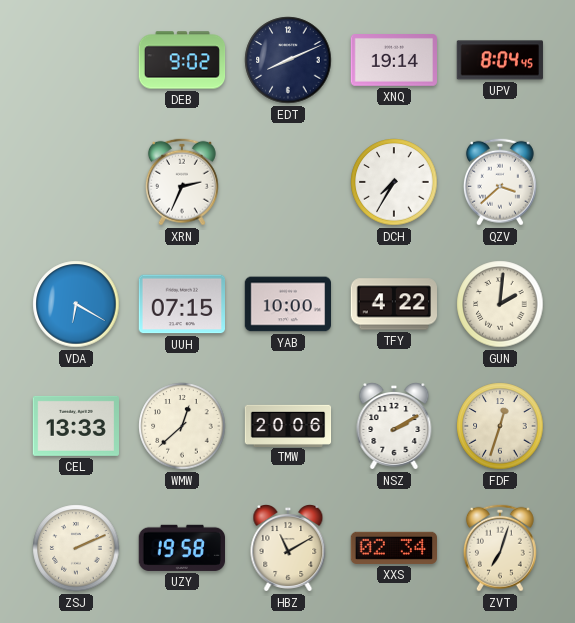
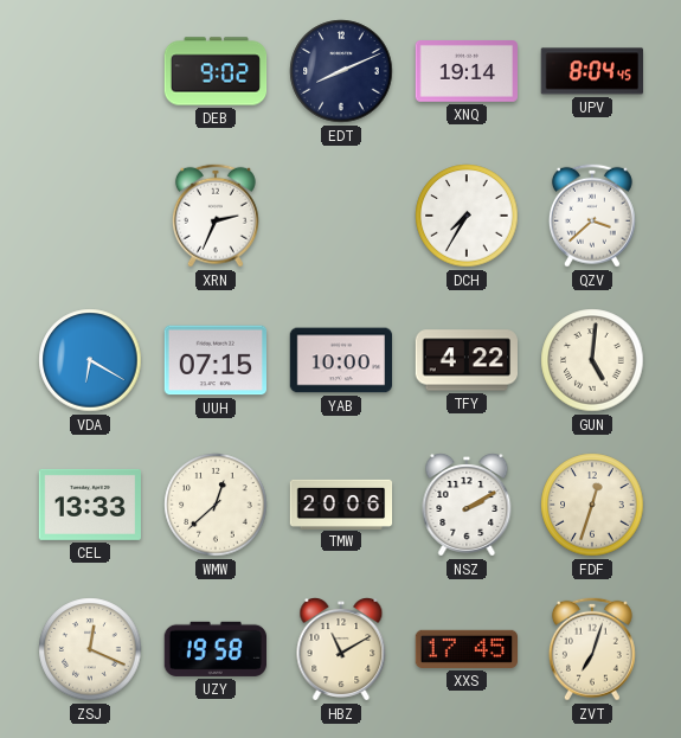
GUN: 2:01 -> 5:01
ZSJ: 2:11 -> 12:19
XXS: 02:34 -> 17:45
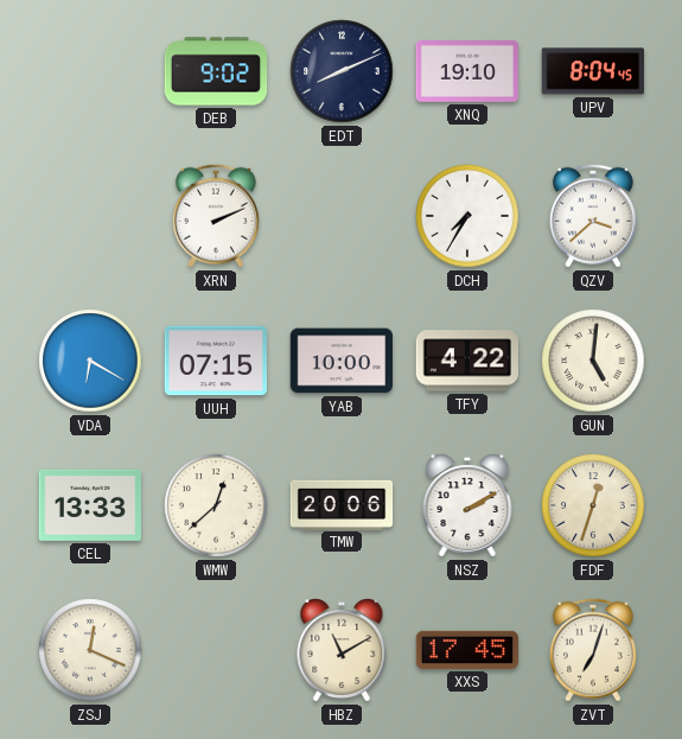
XNQ: 19:14 -> 19:10
XRN: 2:34 -> 2:11
UZY: 19:58 -> none
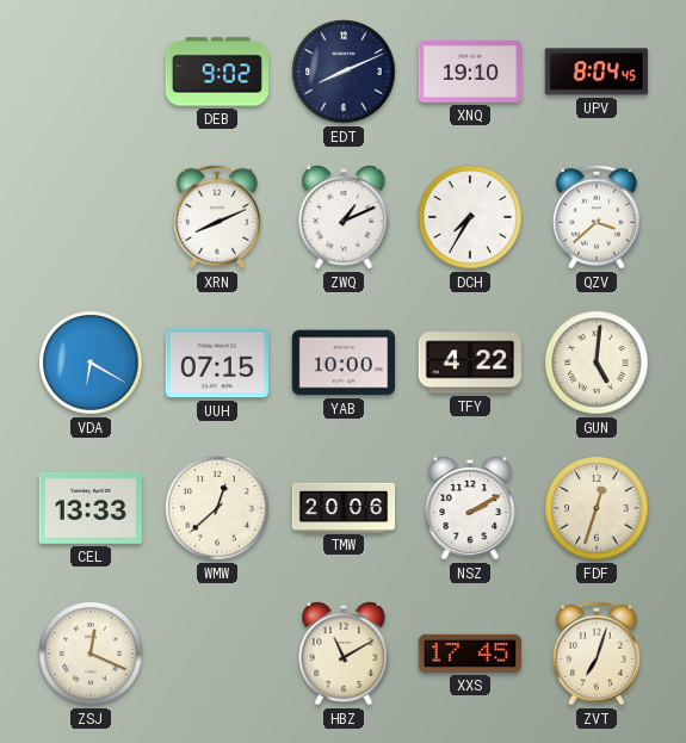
XRN: 2:11 -> 8:11
ZWQ: none -> 1:11
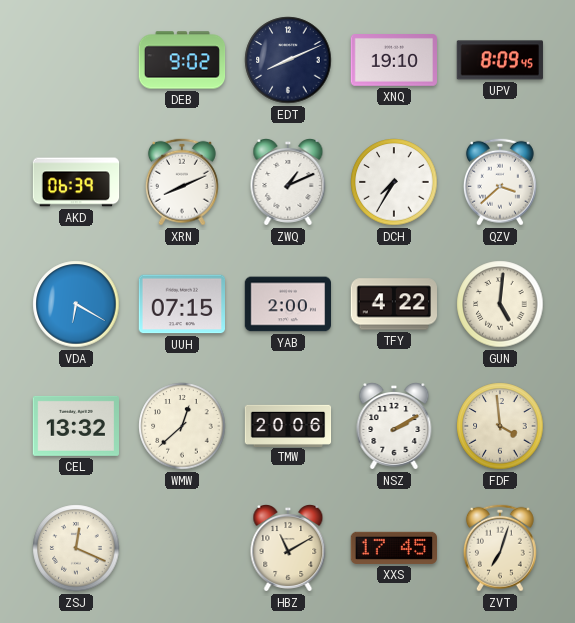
UPV: 8:04 -> 8:09
AKD: none -> 06:39
YAB: 10:00 -> 2:00
CEL: 13:33 -> 13:32
FDF: 12:33 -> 3:59
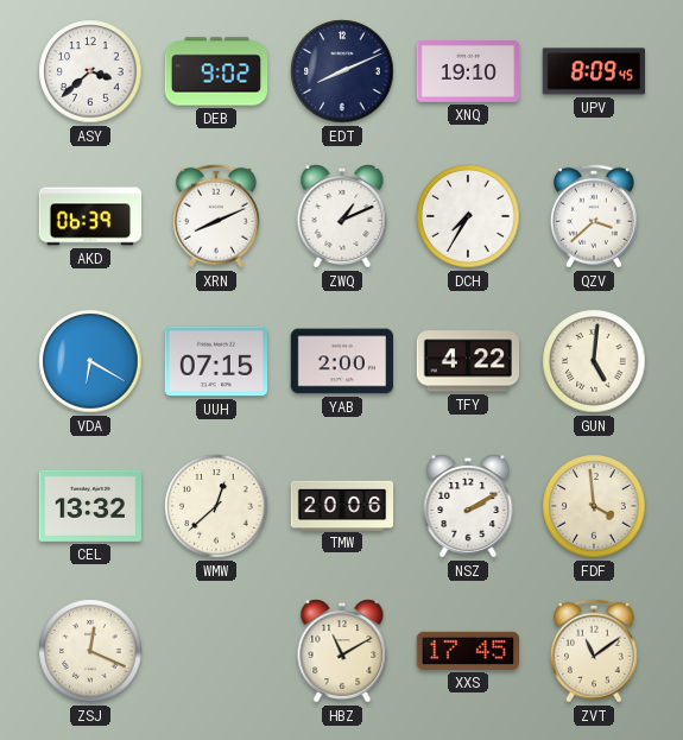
ASY: none -> 3:38
ZVT: 7:03 -> 11:09
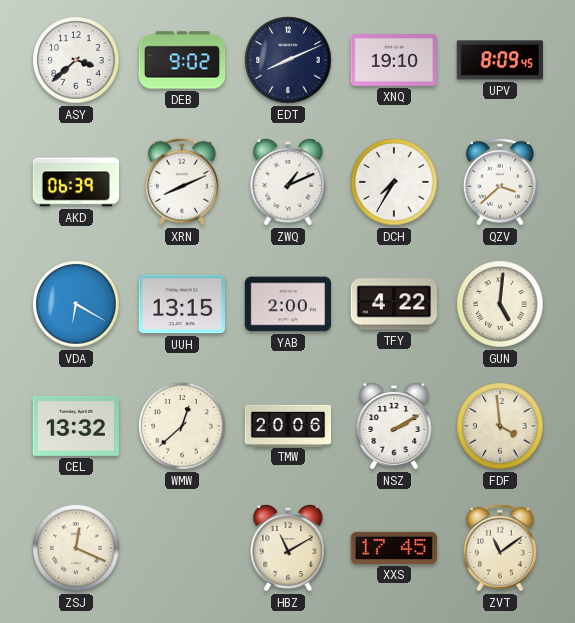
UUH: 07:15 -> 13:15
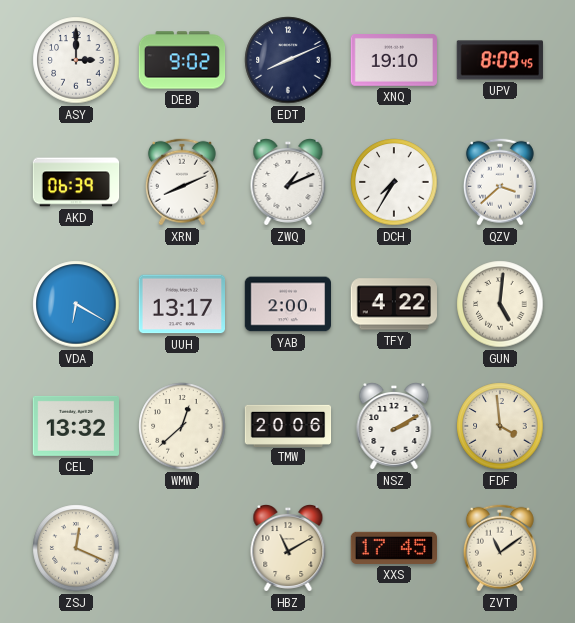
ASY: 3:38 -> 3:00
UUH: 13:15 -> 13:17
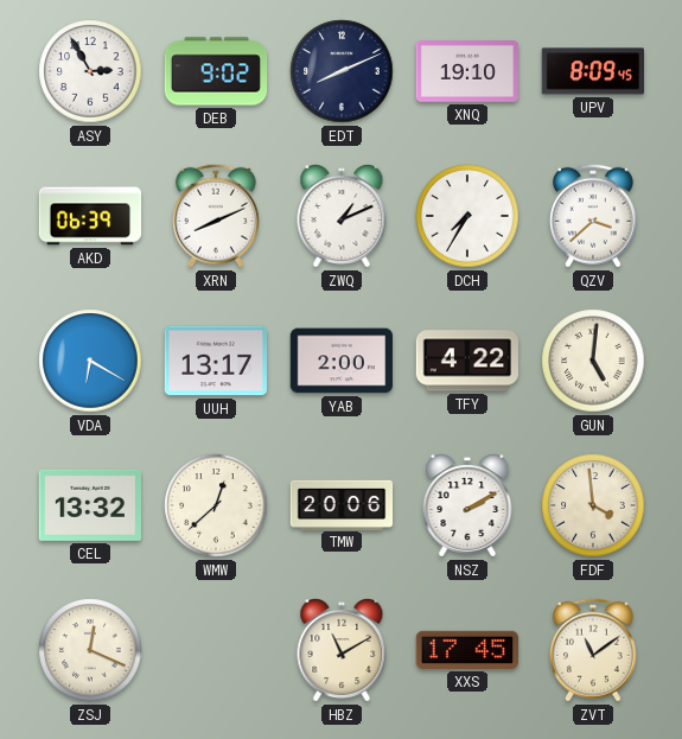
ASY: 3:00 -> 2:55
